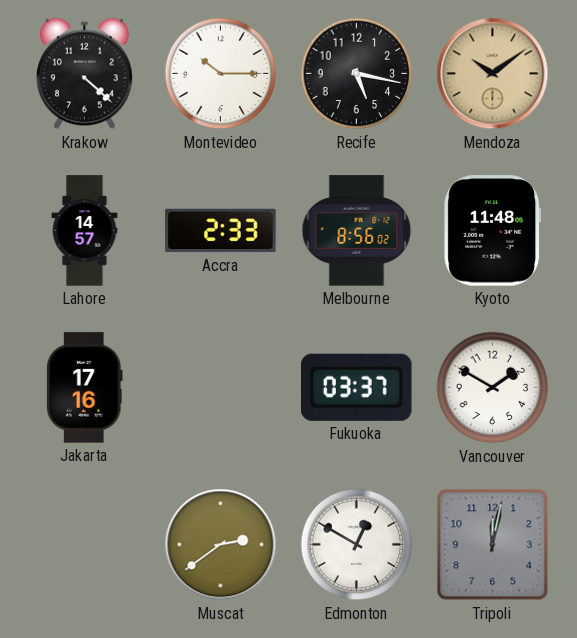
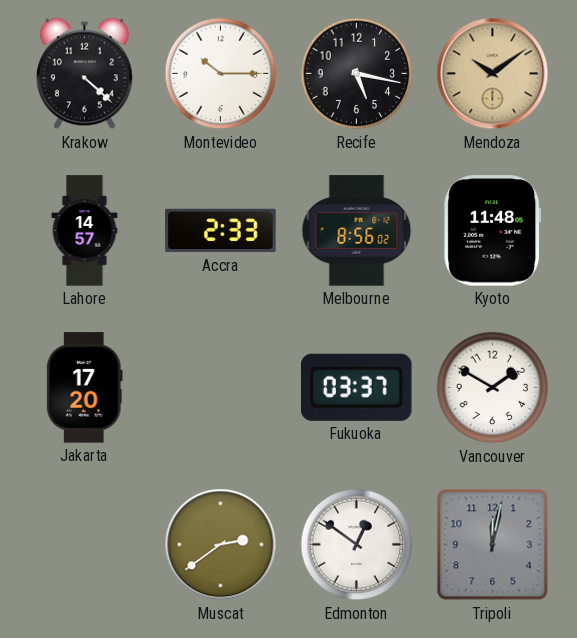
Jakarta: 17:16 -> 17:20
Edmonton: 12:50 -> 12:51
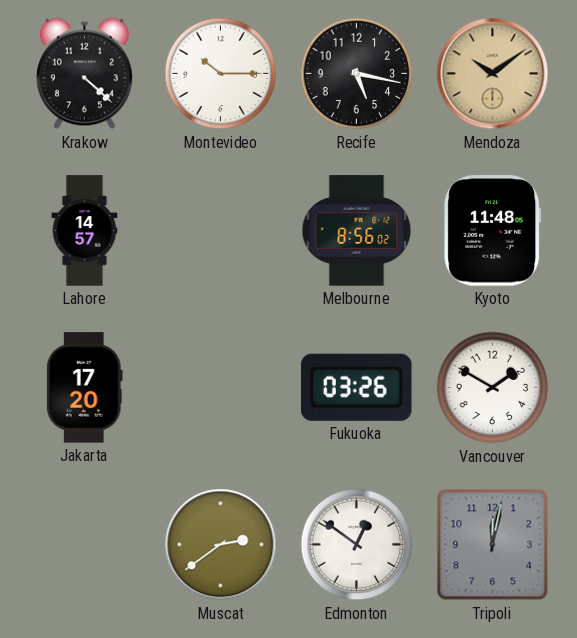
Accra: 2:33 -> none
Fukuoka: 03:37 -> 03:26
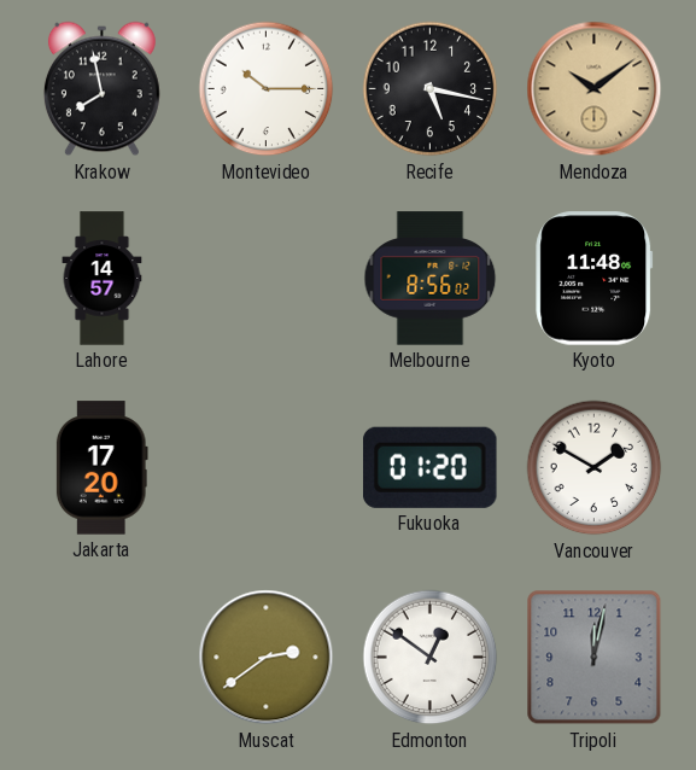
Krakow: 4:22 -> 7:58
Fukuoka: 03:26 -> 01:20
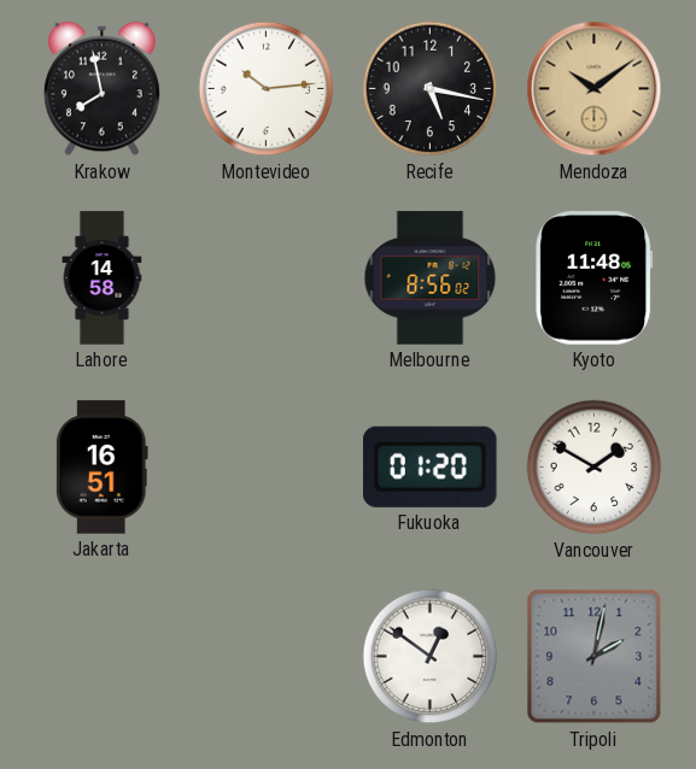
Montevideo: 10:15 -> 10:14
Lahore: 14:57 -> 14:58
Jakarta: 17:20 -> 16:51
Muscat: 2:39 -> none
Tripoli: 12:02 -> 2:02
